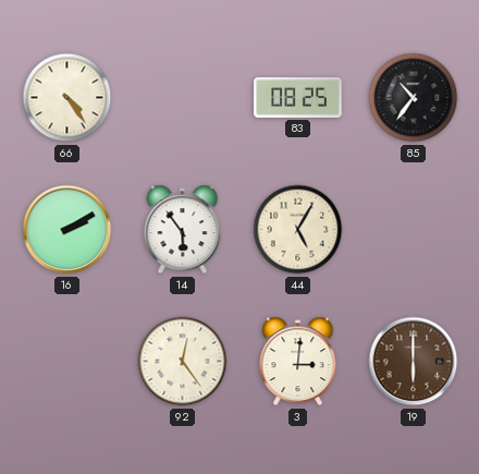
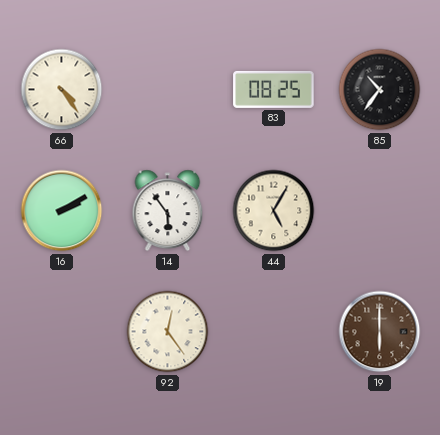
3: 3:01 -> none
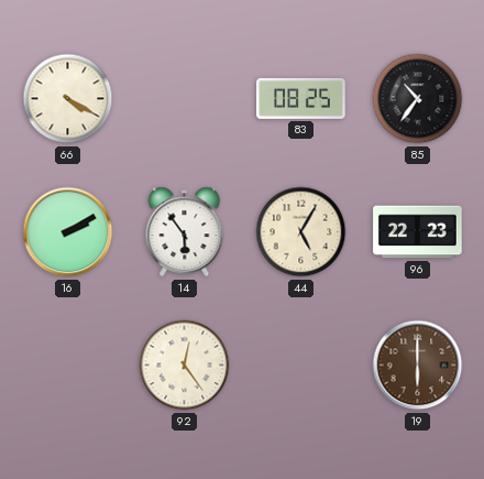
66: 4:24 -> 4:20
96: none -> 22:23
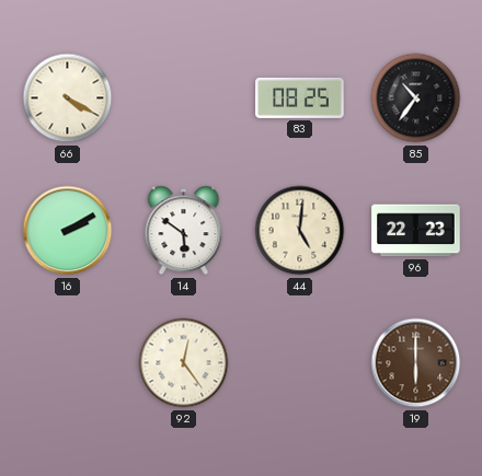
14: 5:54 -> 5:51
44: 5:05 -> 5:01
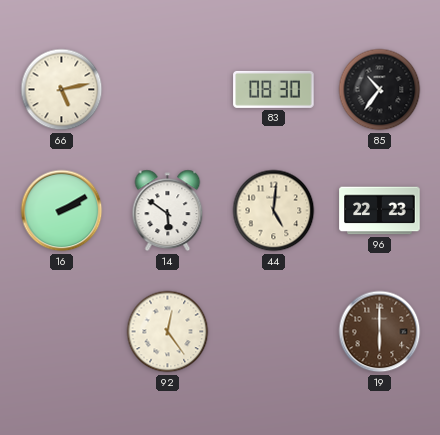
66: 4:20 -> 5:13
83: 08:25 -> 08:30
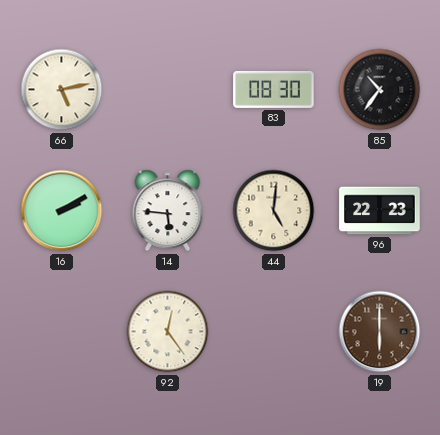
14: 5:51 -> 5:46
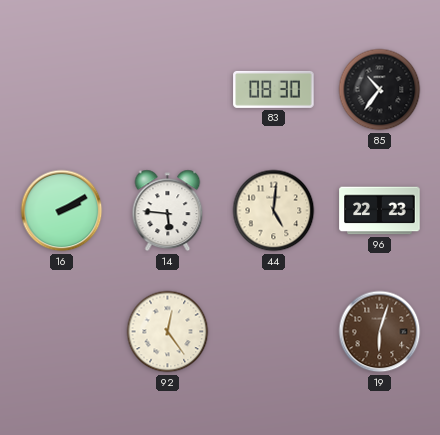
66: 5:13 -> none
19: 6:00 -> 6:03
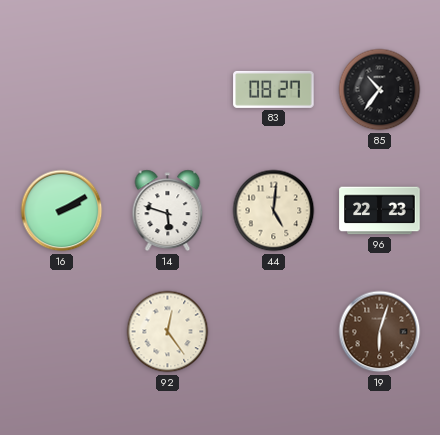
83: 08:30 -> 08:27
14: 5:46 -> 5:48
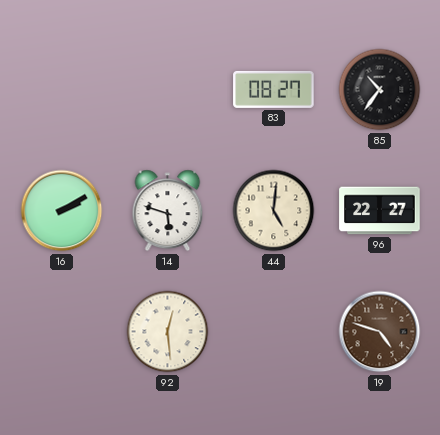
96: 22:23 -> 22:27
92: 12:24 -> 12:29
19: 6:03 -> 4:48
